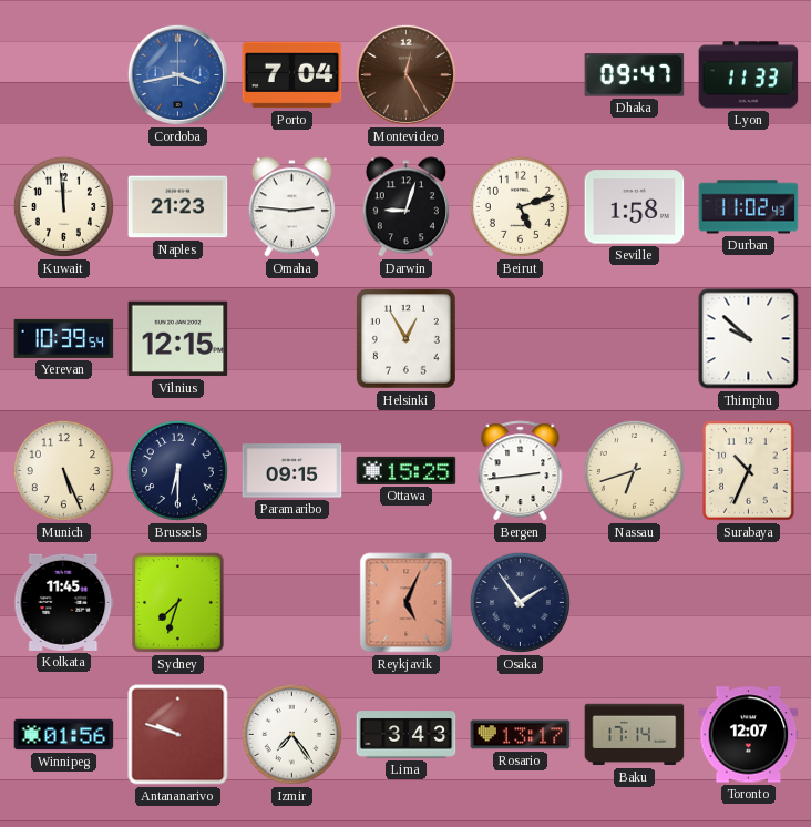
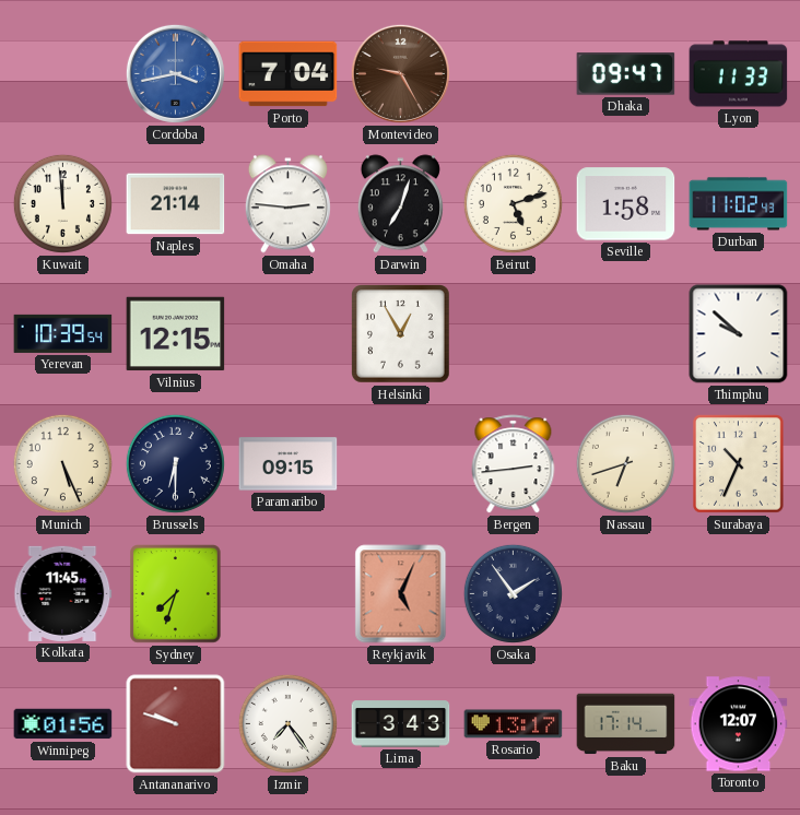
Montevideo: 12:25 -> 9:25
Naples: 21:23 -> 21:14
Darwin: 9:03 -> 7:03
Ottawa: 15:25 -> none
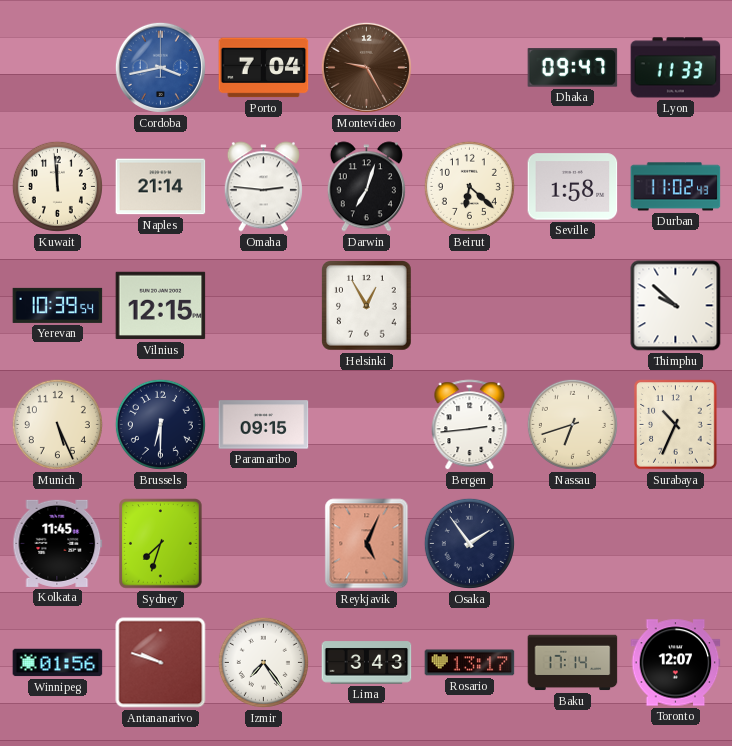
Beirut: 5:12 -> 6:22
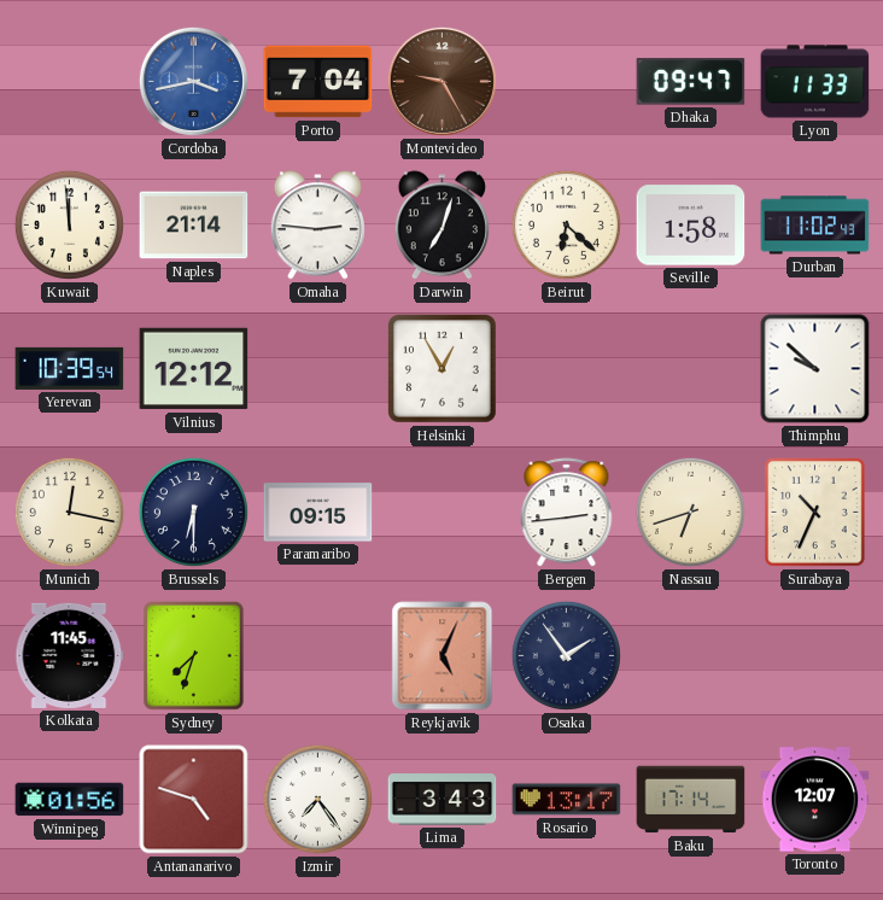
Vilnius: 12:15 -> 12:12
Munich: 5:26 -> 12:17
Antananarivo: 9:48 -> 4:48
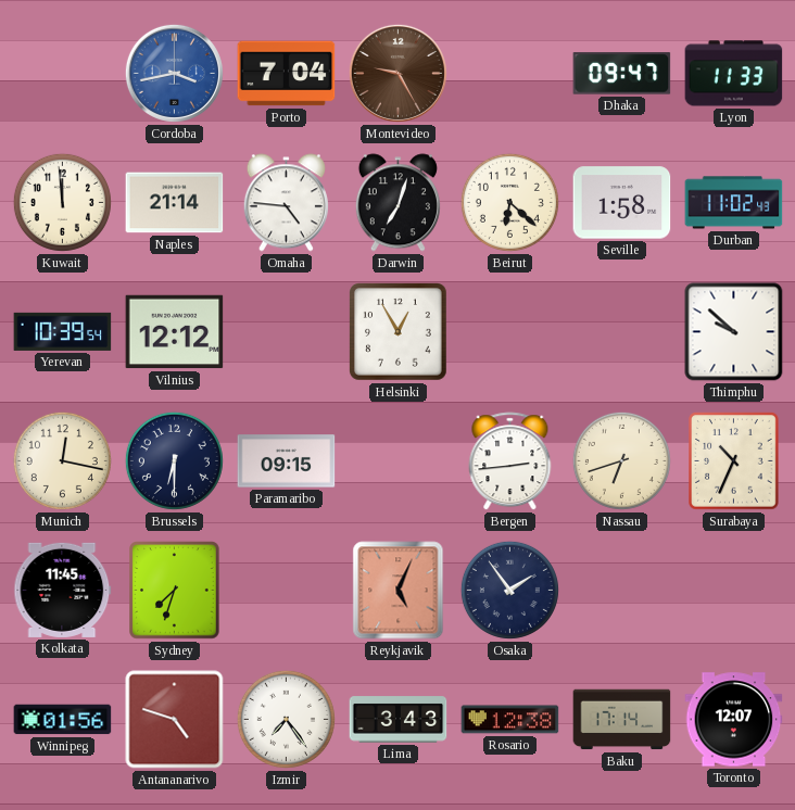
Omaha: 2:46 -> 4:46
Rosario: 13:17 -> 12:38
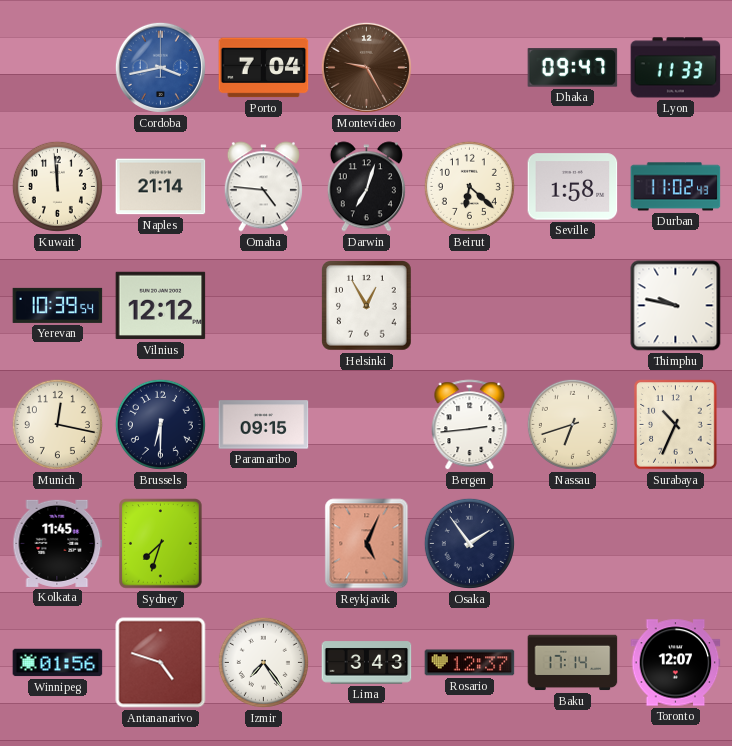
Thimphu: 9:52 -> 9:47
Rosario: 12:38 -> 12:37
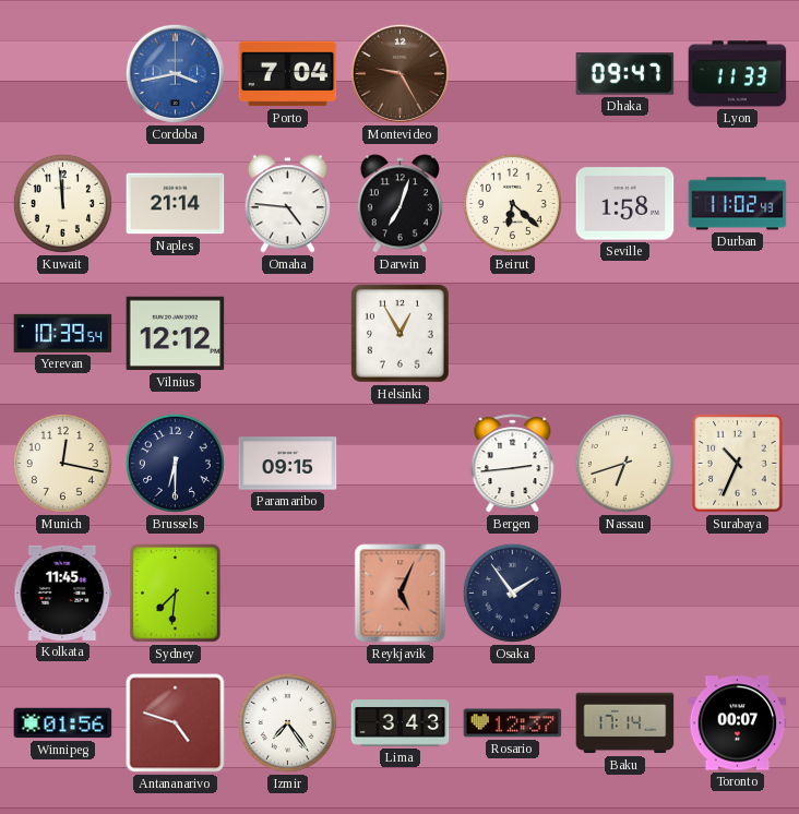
Thimphu: 9:47 -> none
Sydney: 7:33 -> 7:31
Toronto: 12:07 -> 00:07
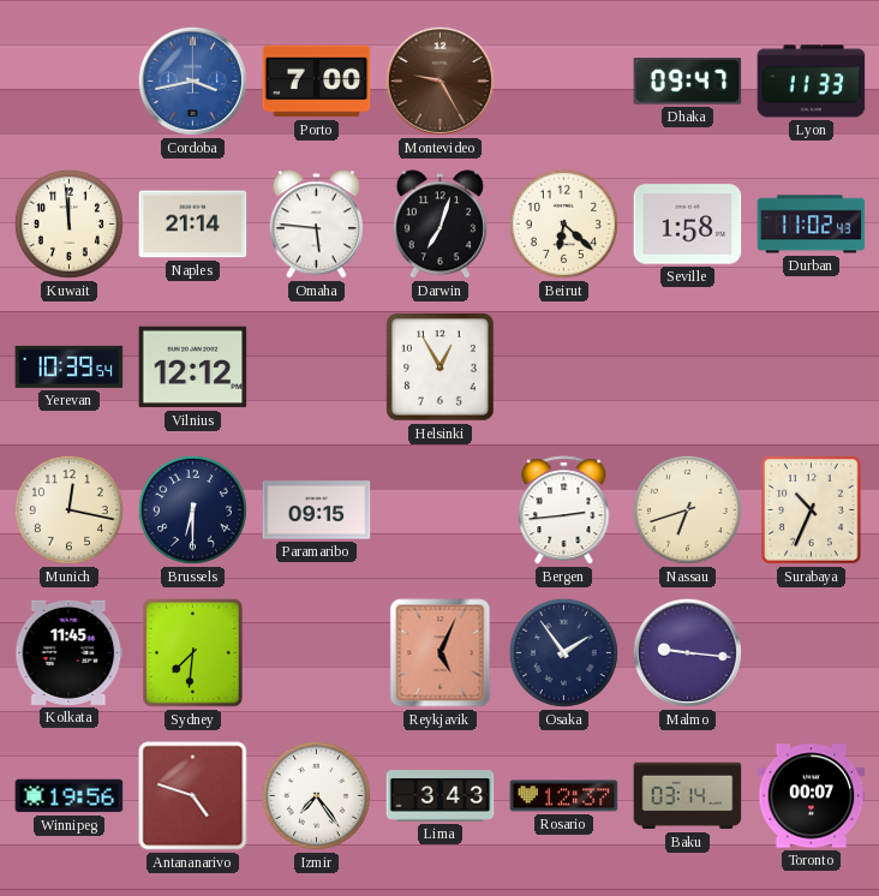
Porto: 7:04 -> 7:00
Omaha: 4:46 -> 5:46
Malmo: none -> 9:16
Winnipeg: 01:56 -> 19:56
Baku: 17:14 -> 03:14
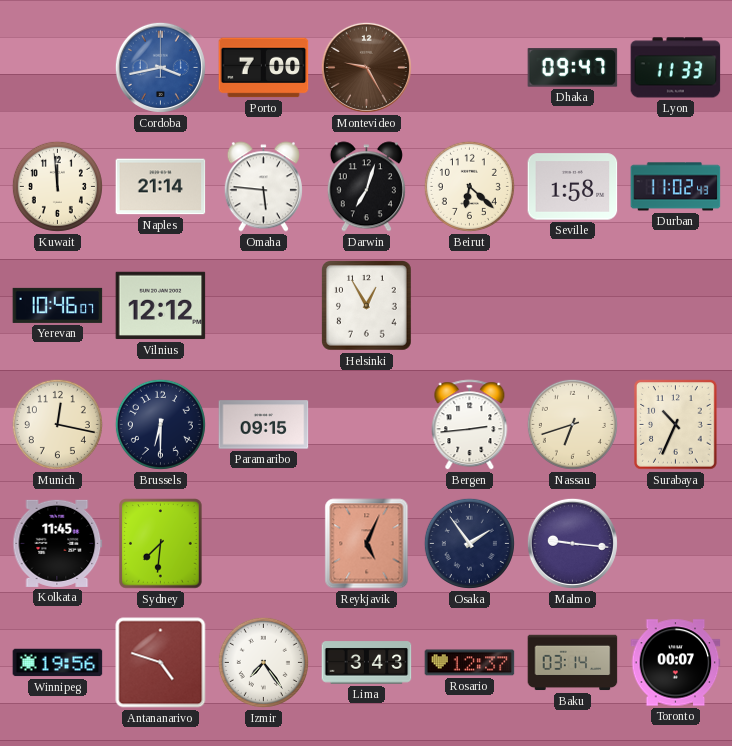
Yerevan: 10:39 -> 10:46
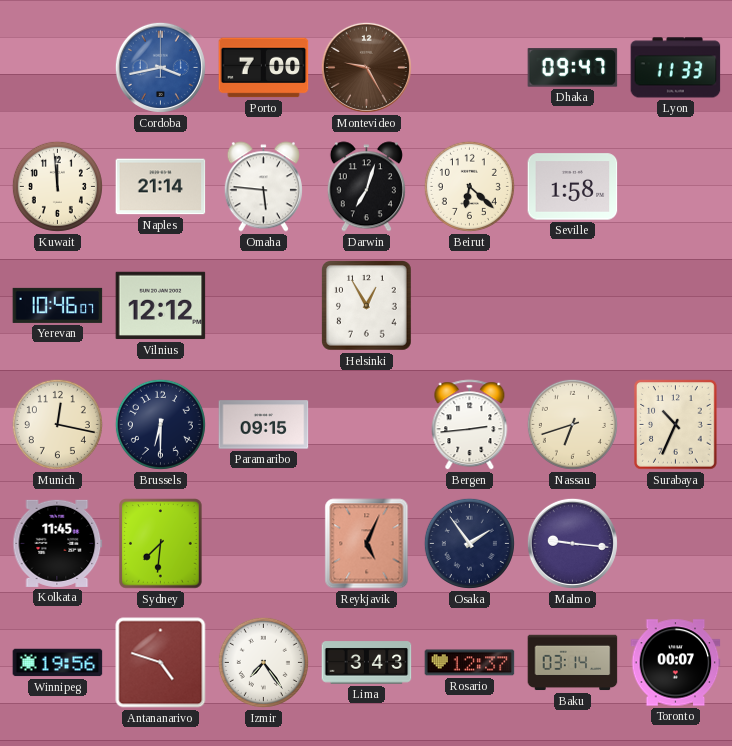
Durban: 11:02 -> none
